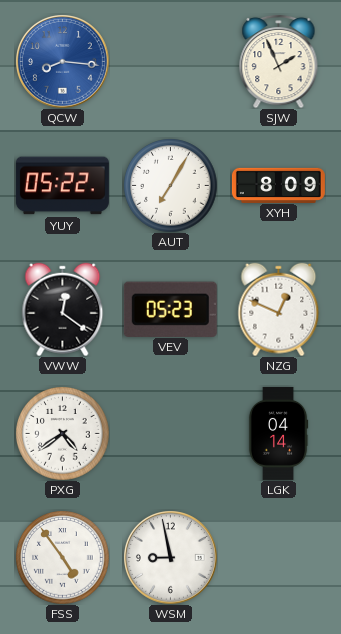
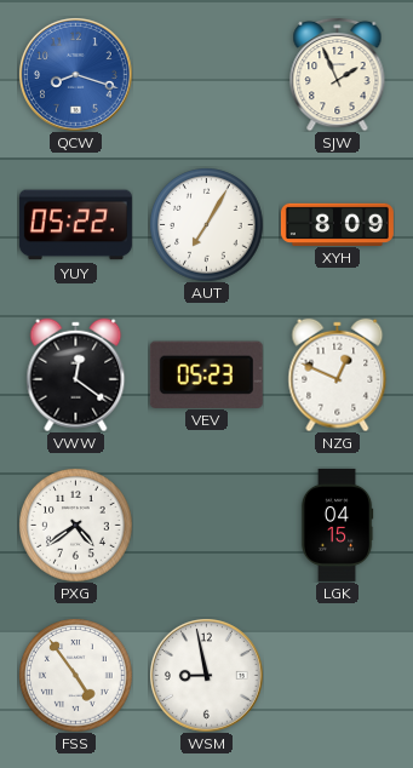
QCW: 8:16 -> 8:18
LGK: 04:14 -> 04:15
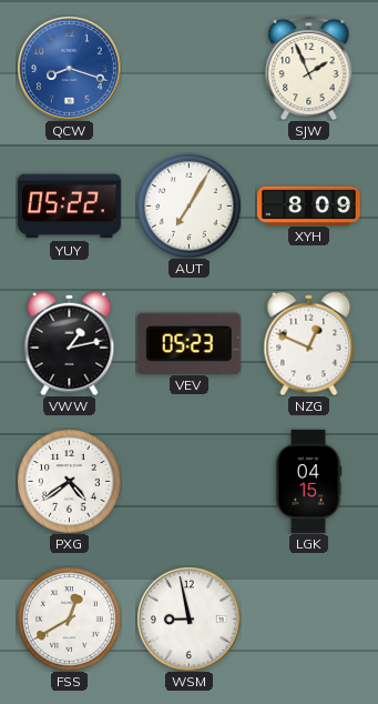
VWW: 12:21 -> 1:13
FSS: 4:54 -> 12:40
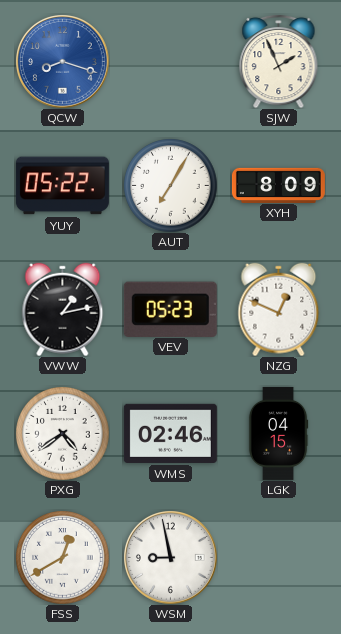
WMS: none -> 02:46
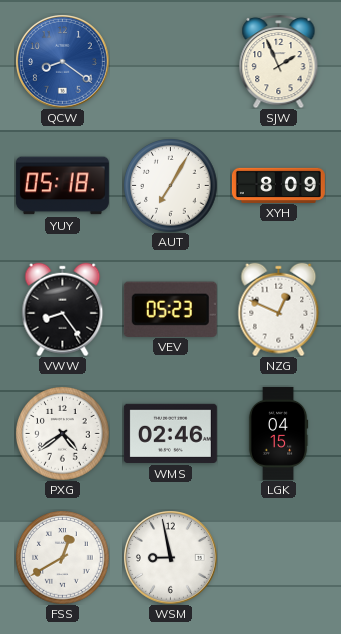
QCW: 8:18 -> 8:21
YUY: 05:22 -> 05:18
VWW: 1:13 -> 8:24
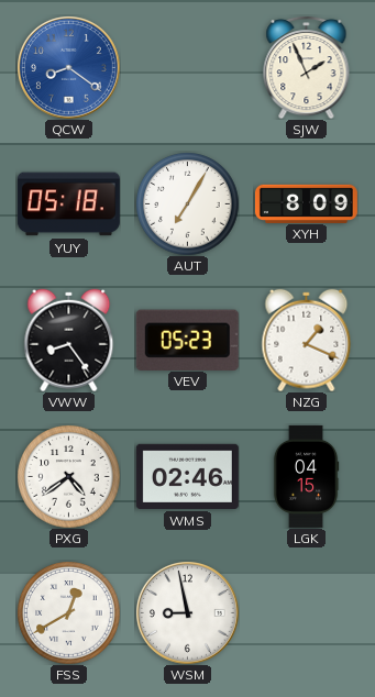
NZG: 12:49 -> 1:19
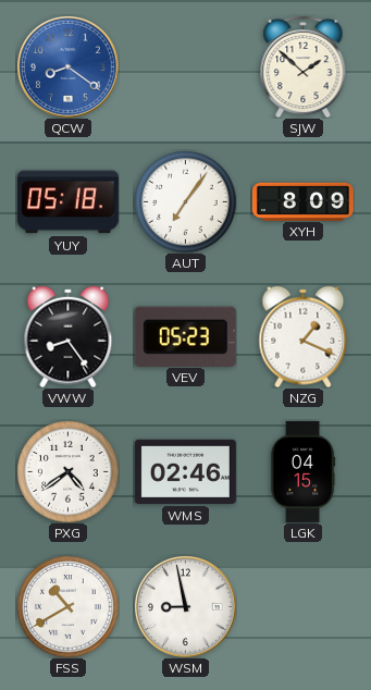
SJW: 1:56 -> 1:52
AUT: 7:05 -> 7:06
FSS: 12:40 -> 10:40
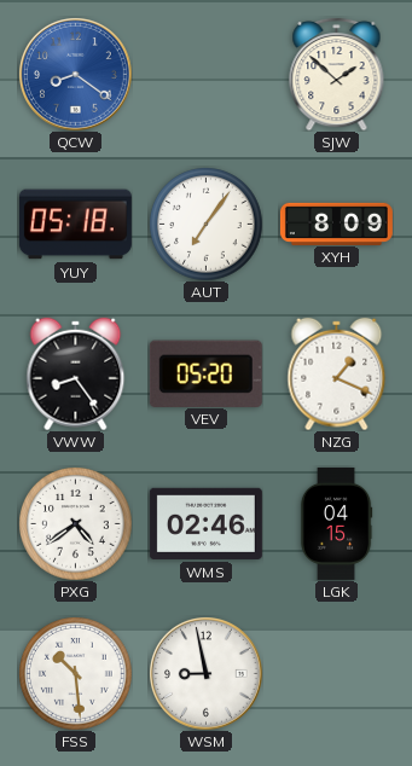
VEV: 05:23 -> 05:20
FSS: 10:40 -> 10:29
